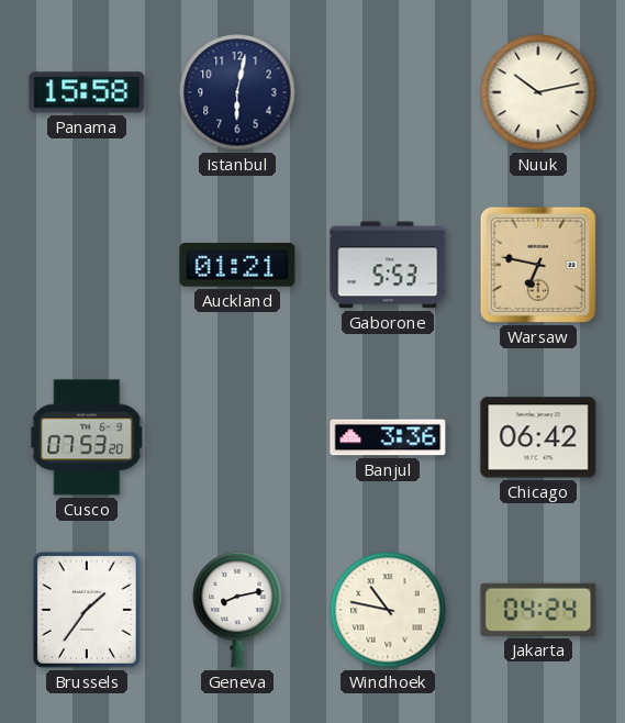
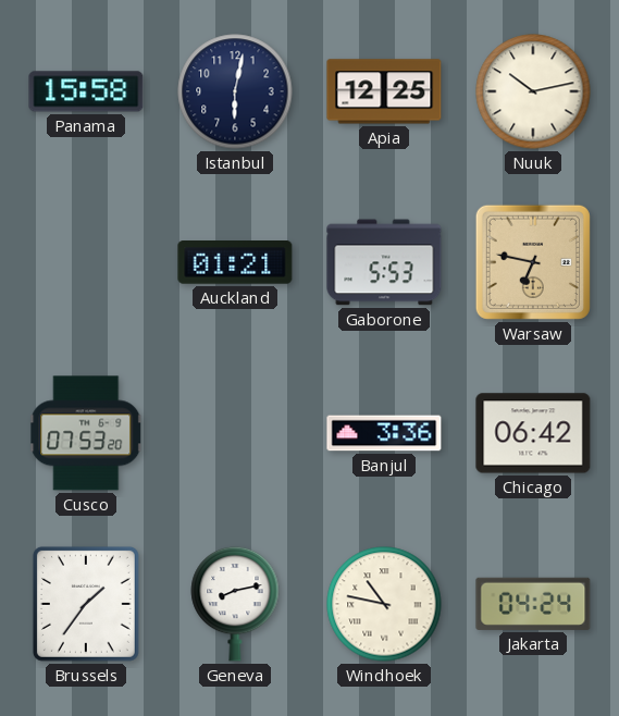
Apia: none -> 12:25
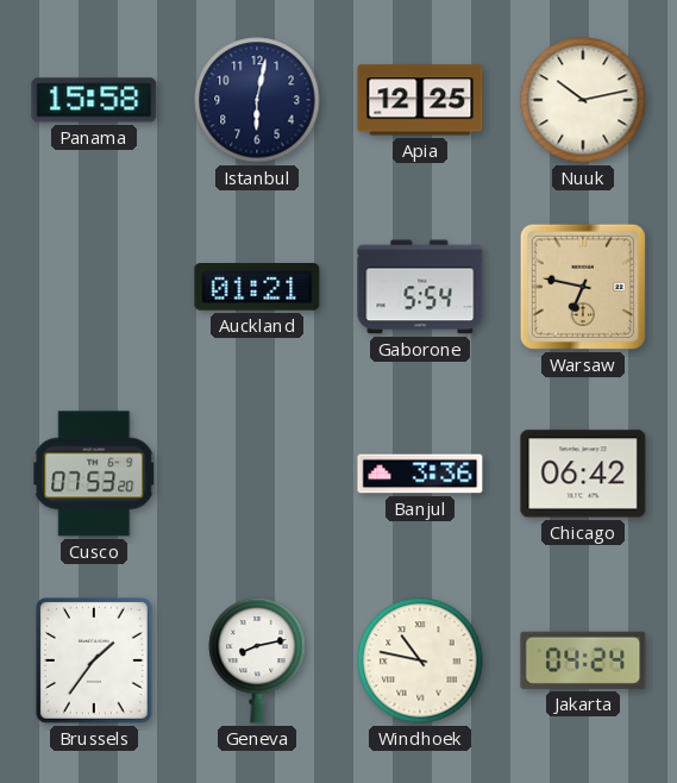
Gaborone: 5:53 -> 5:54
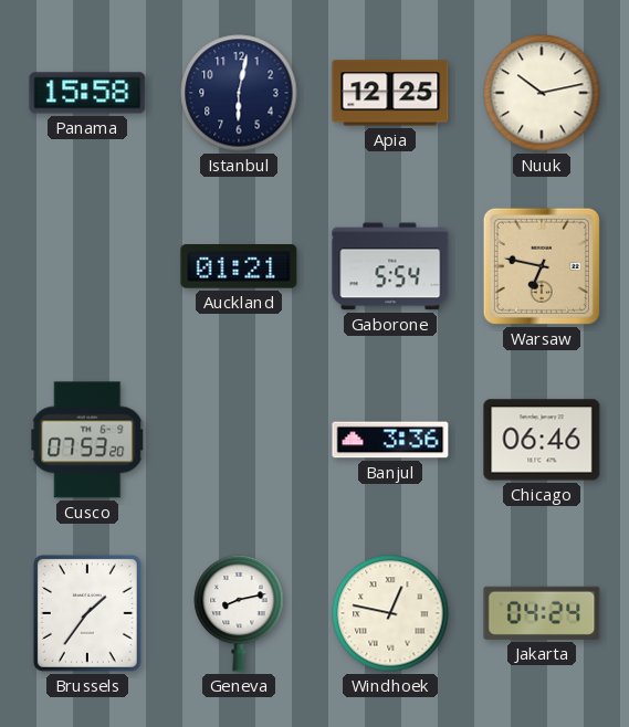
Chicago: 06:42 -> 06:46
Windhoek: 10:47 -> 12:47
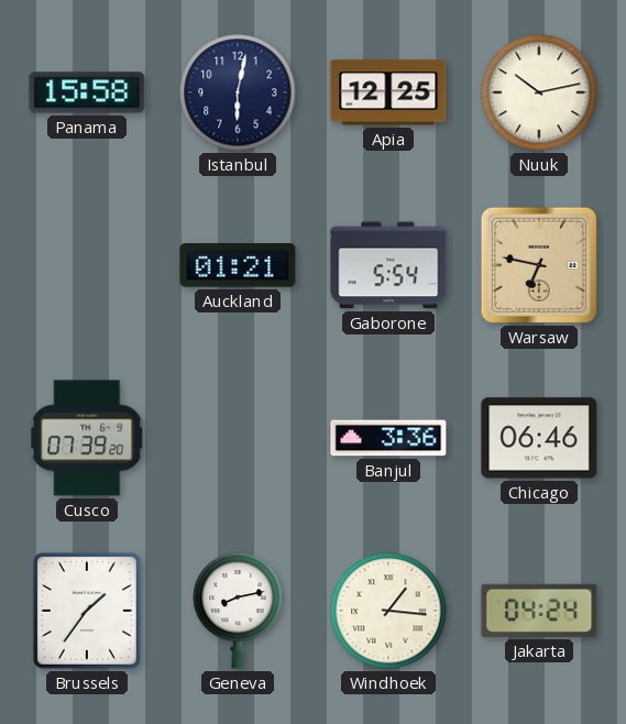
Cusco: 07:53 -> 07:39
Windhoek: 12:47 -> 1:16
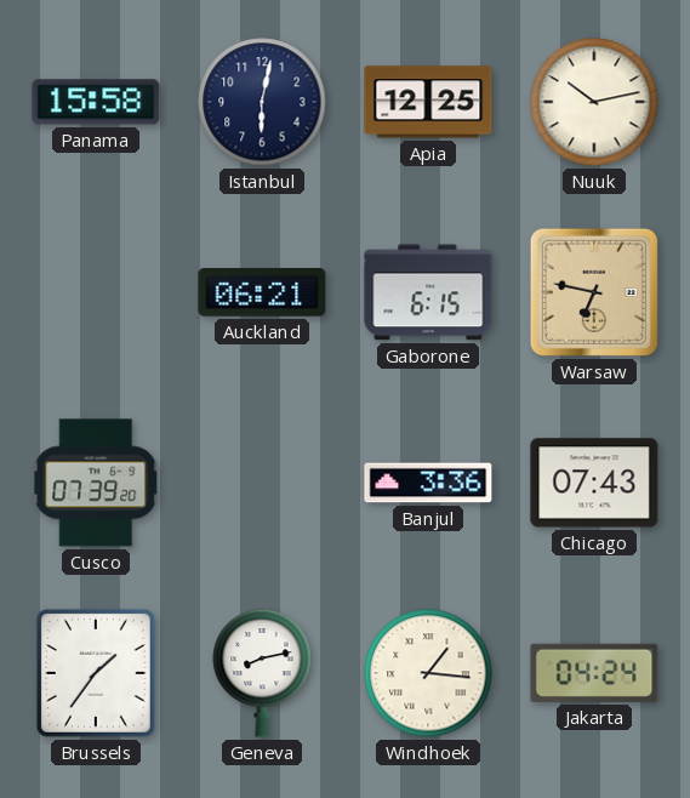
Auckland: 01:21 -> 06:21
Gaborone: 5:54 -> 6:15
Chicago: 06:46 -> 07:43
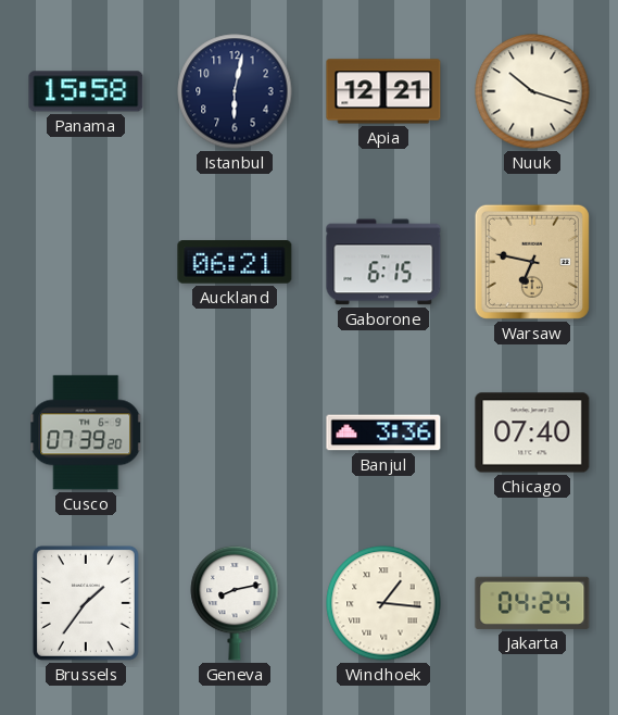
Apia: 12:25 -> 12:21
Nuuk: 10:13 -> 10:18
Chicago: 07:43 -> 07:40
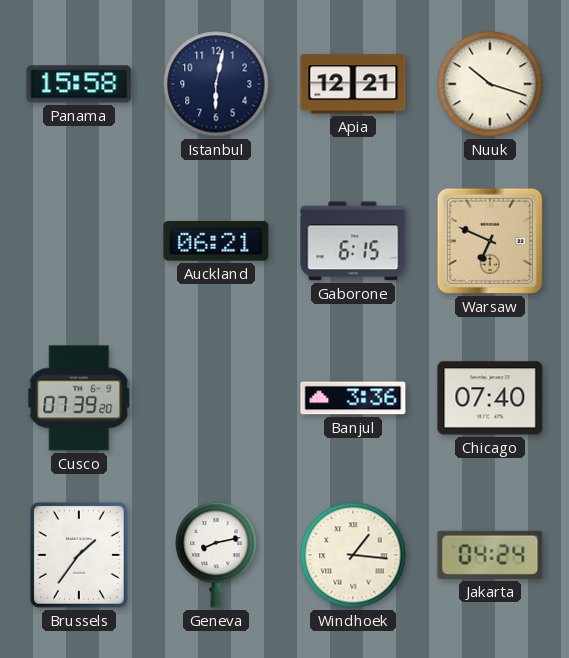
Warsaw: 6:47 -> 6:49
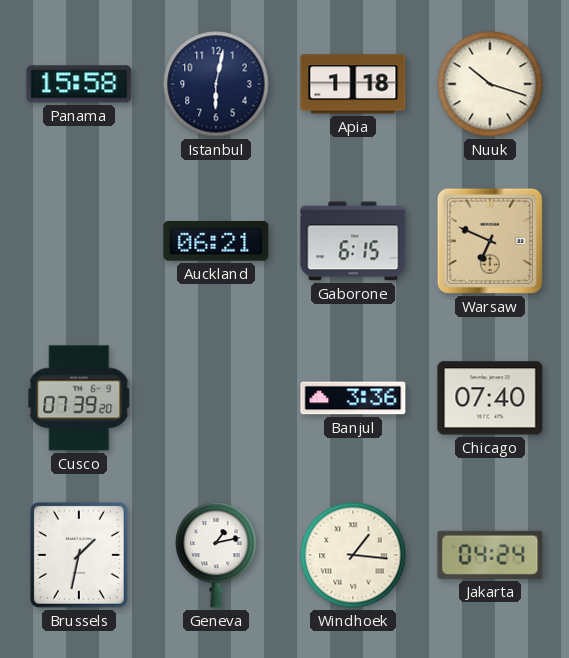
Apia: 12:21 -> 1:18
Brussels: 1:36 -> 1:32
Geneva: 8:13 -> 1:13
